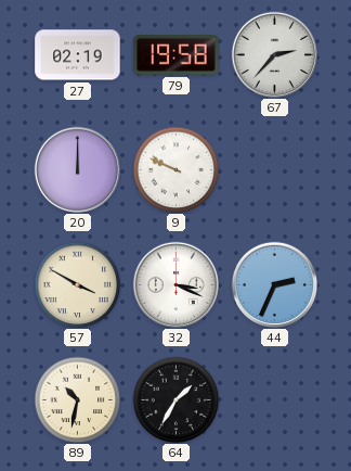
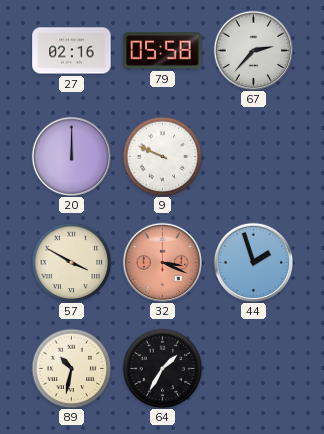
27: 02:19 -> 02:16
79: 19:58 -> 05:58
32 dial: white -> salmon
44: 2:34 -> 1:57
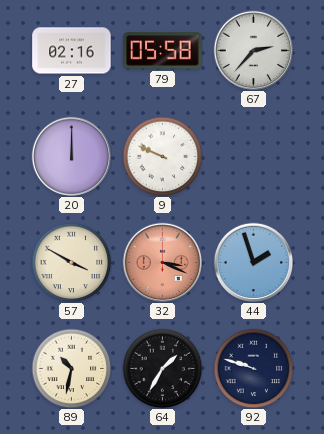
92: none -> 9:48
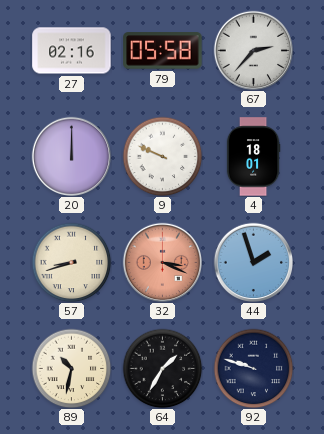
4: none -> 18:01
57: 3:50 -> 8:42
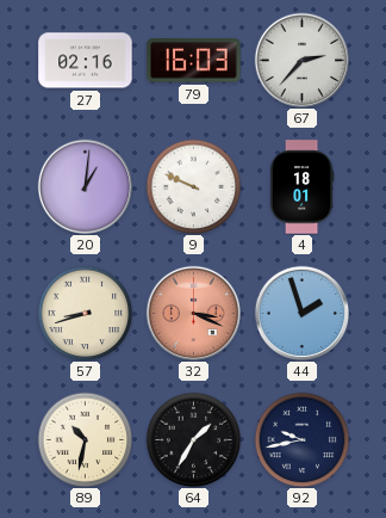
79: 05:58 -> 16:03
20: 12:00 -> 1:01
92: 9:48 -> 9:43
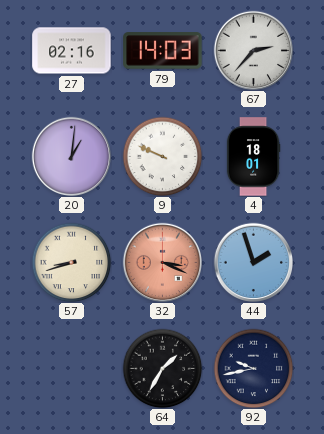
79: 16:03 -> 14:03
89: 10:32 -> none
